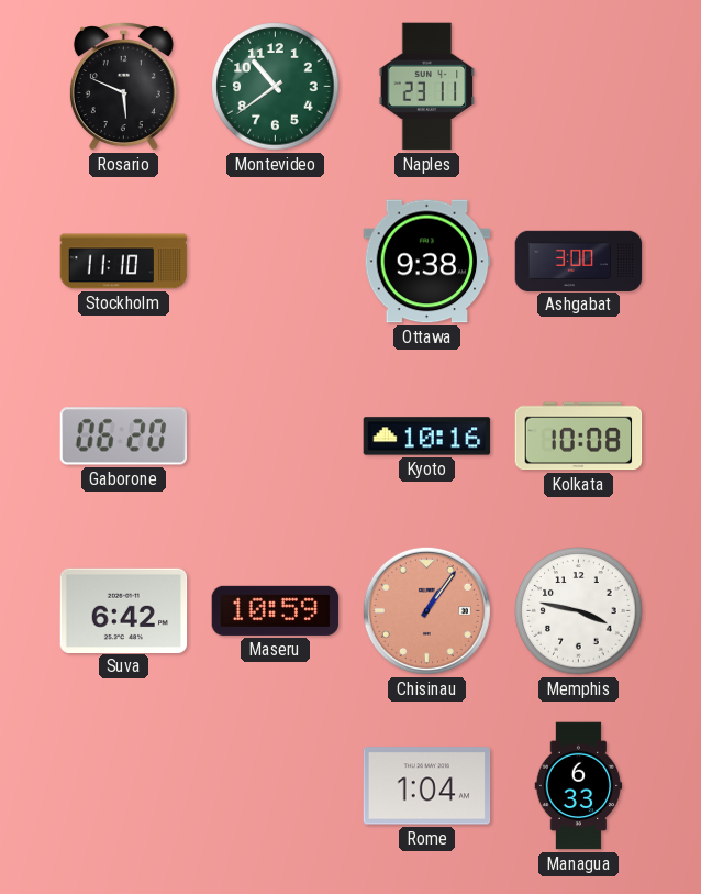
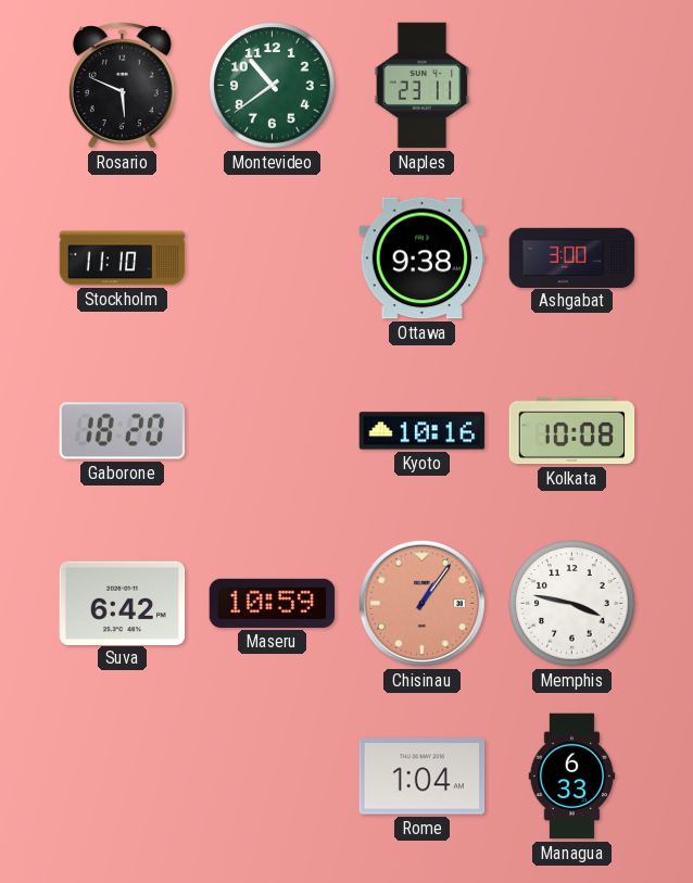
Gaborone: 06:20 -> 18:20
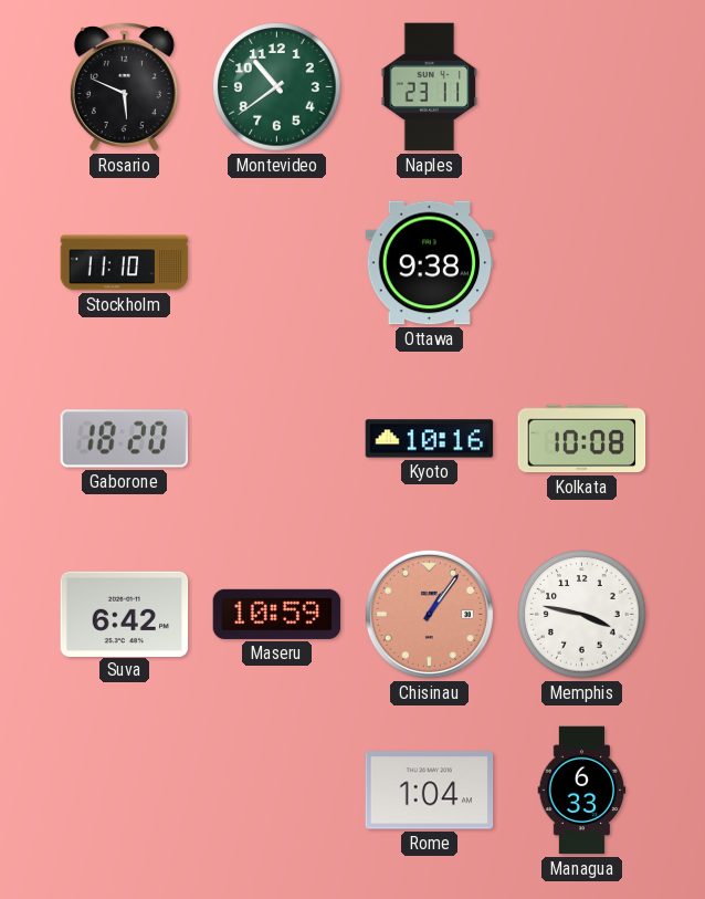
Ashgabat: 3:00 -> none
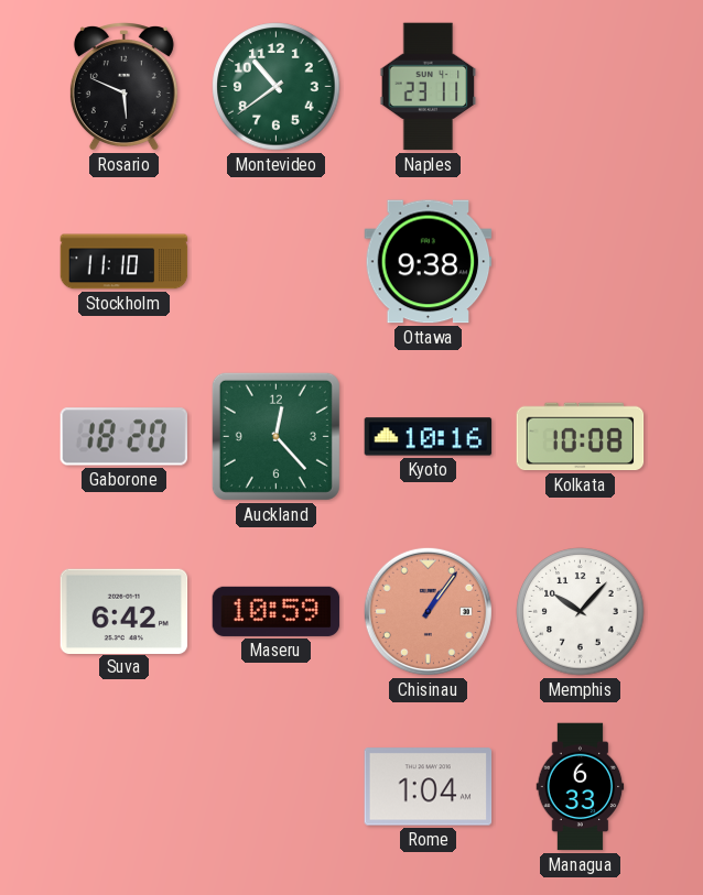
Auckland: none -> 12:23
Memphis: 3:47 -> 10:07
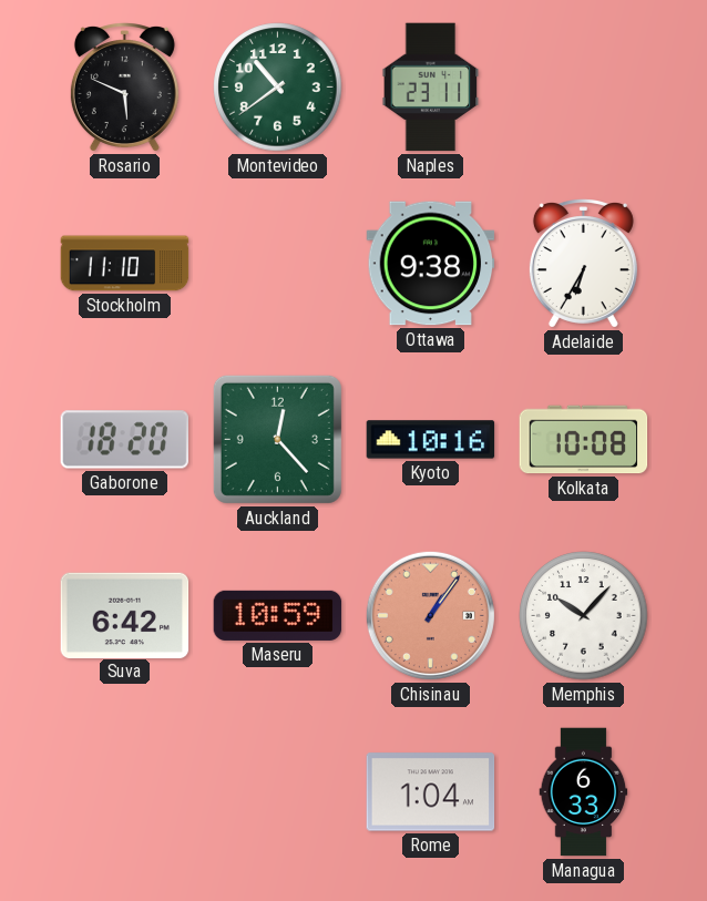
Adelaide: none -> 6:35
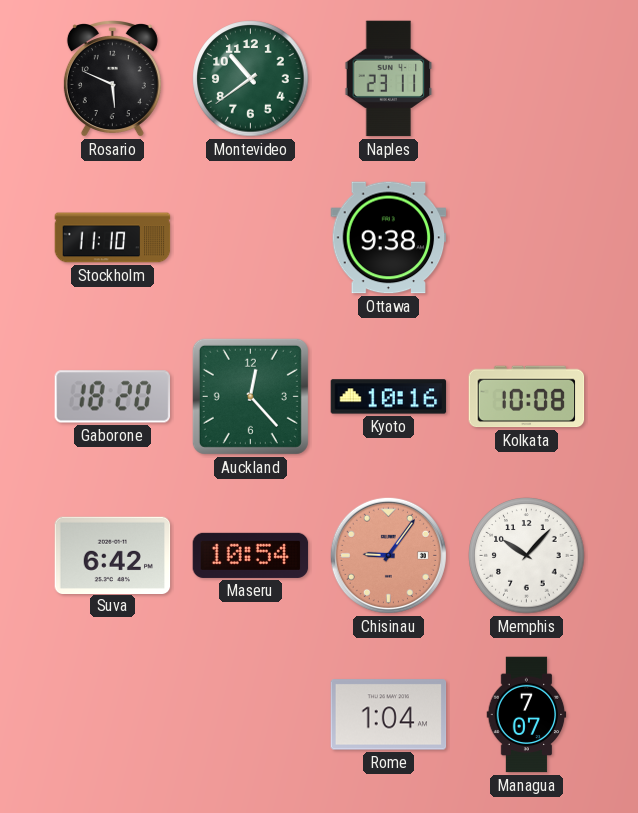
Adelaide: 6:35 -> none
Maseru: 10:59 -> 10:54
Chisinau: 1:06 -> 9:06
Managua: 6:33 -> 7:07
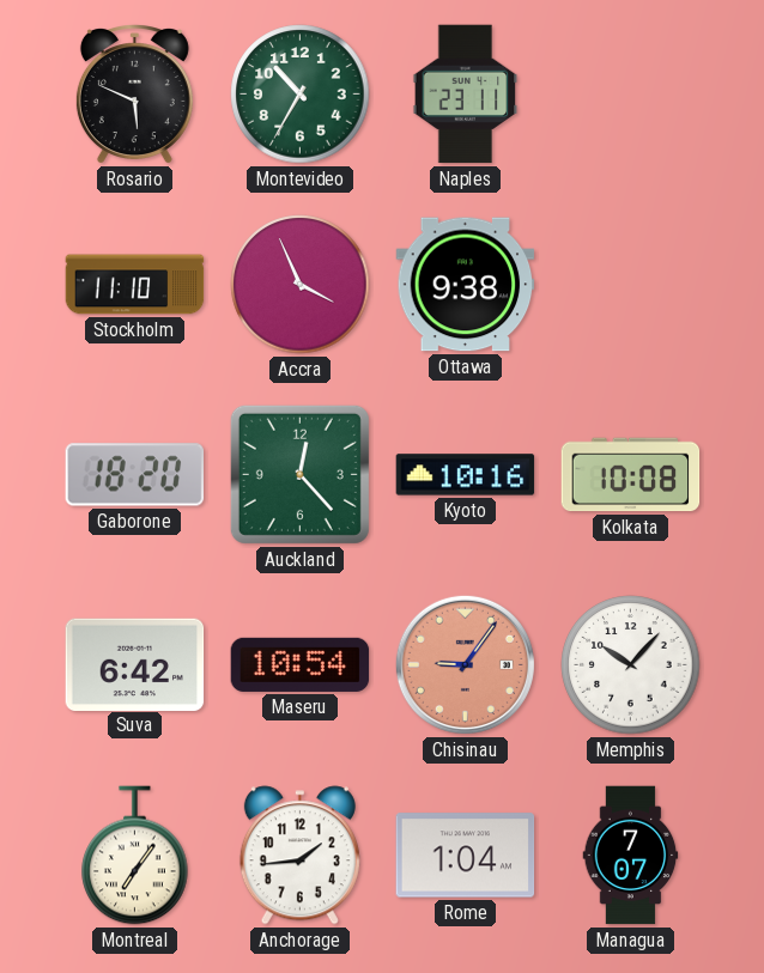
Montevideo: 10:39 -> 10:35
Accra: none -> 3:56
Montreal: none -> 7:06
Anchorage: none -> 1:44
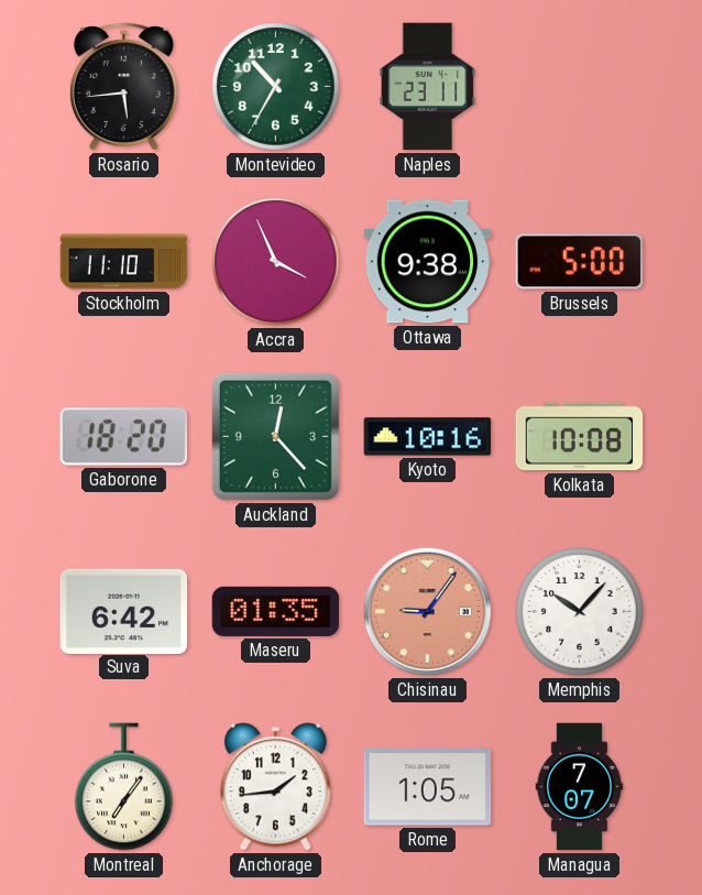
Rosario: 5:49 -> 5:44
Brussels: none -> 5:00
Maseru: 10:54 -> 01:35
Rome: 1:04 -> 1:05
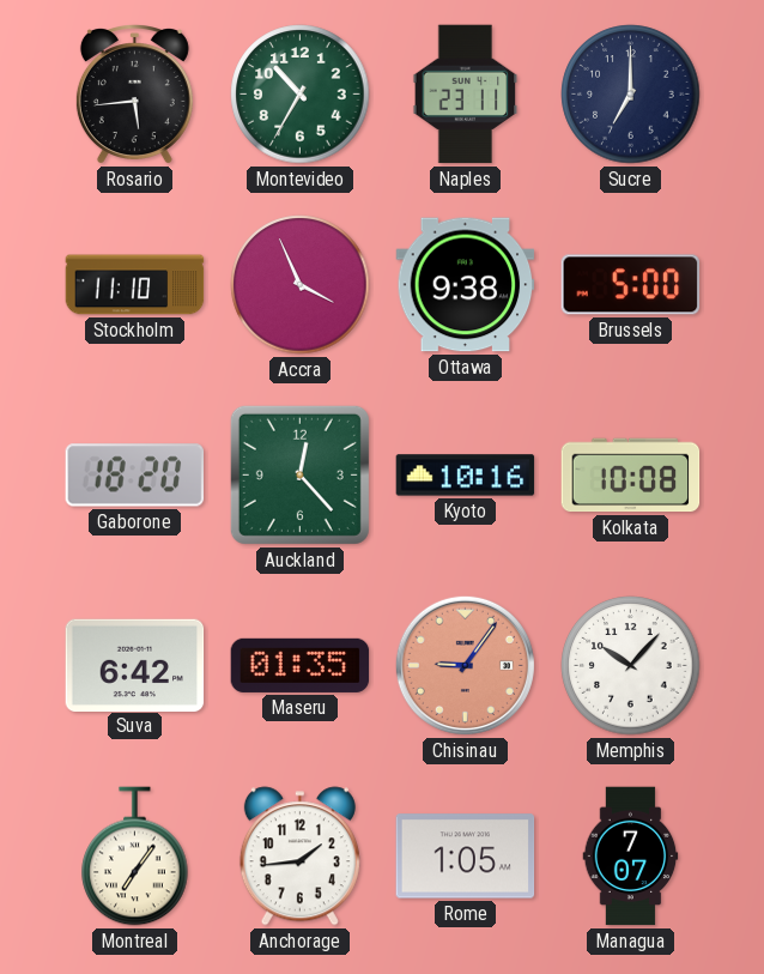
Sucre: none -> 7:00
